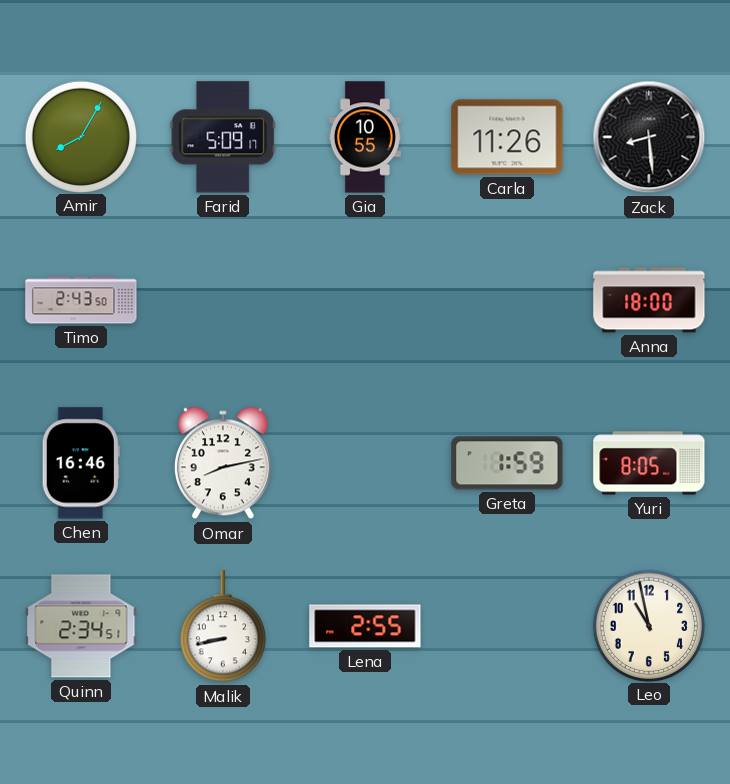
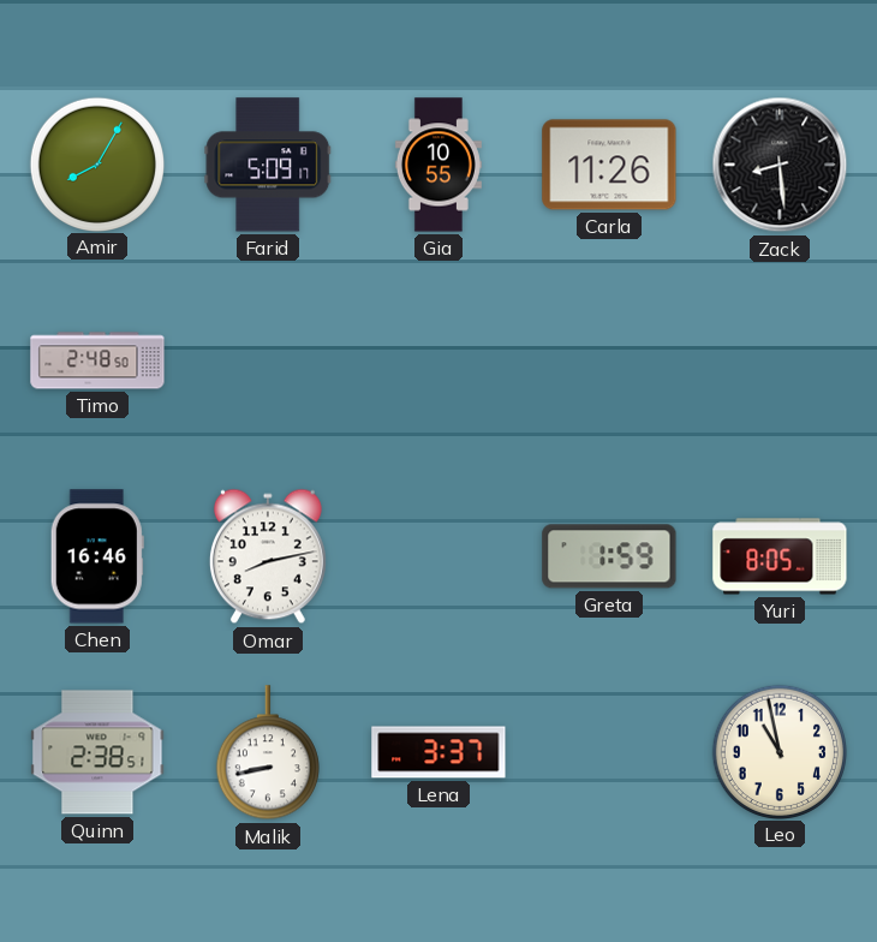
Timo: 2:43 -> 2:48
Anna: 18:00 -> none
Quinn: 2:34 -> 2:38
Lena: 2:55 -> 3:37
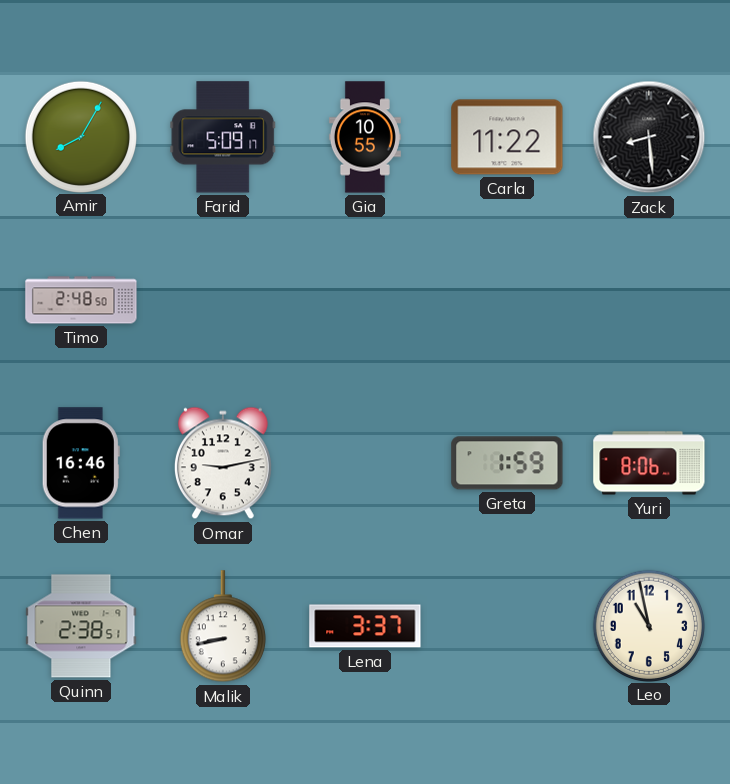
Carla: 11:26 -> 11:22
Omar: 8:13 -> 9:13
Yuri: 8:05 -> 8:06
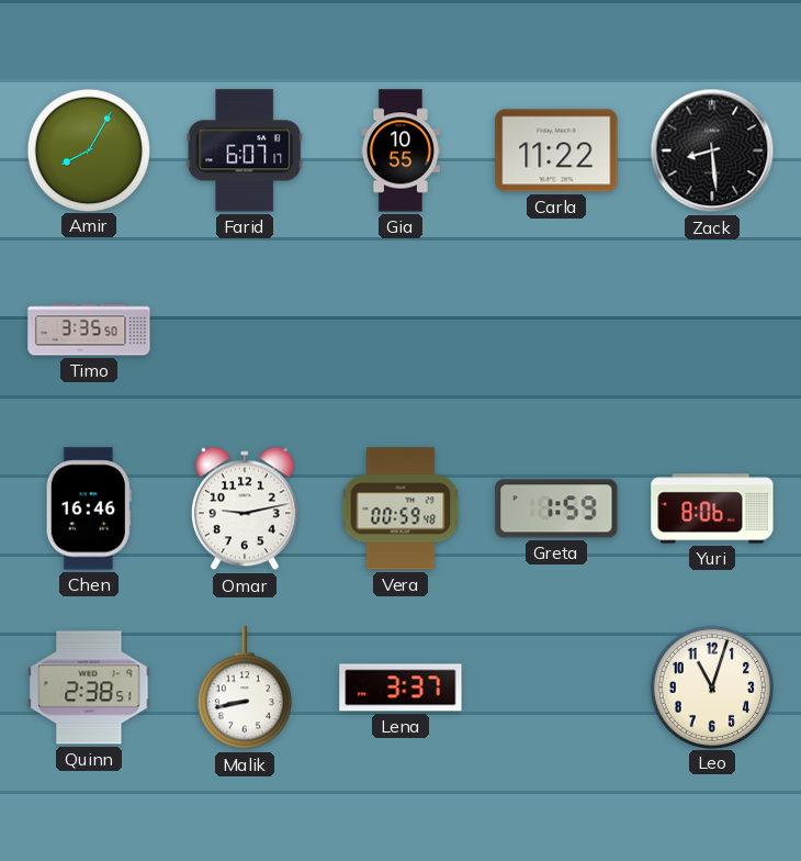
Farid: 5:09 -> 6:07
Timo: 2:48 -> 3:35
Vera: none -> 00:59
Leo: 10:58 -> 11:03
